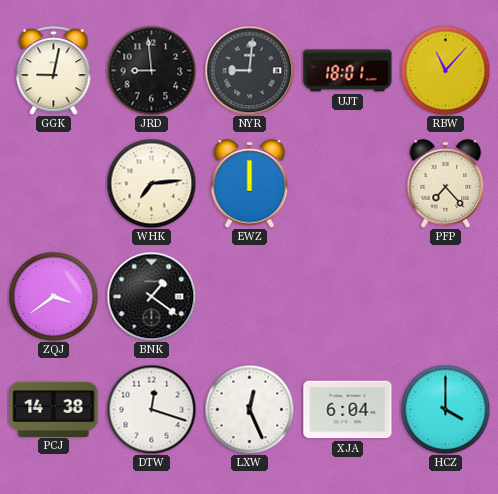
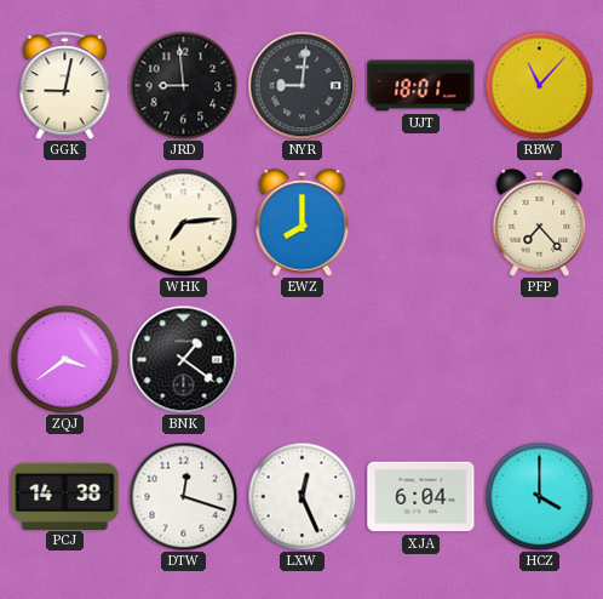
EWZ: 12:00 -> 8:00
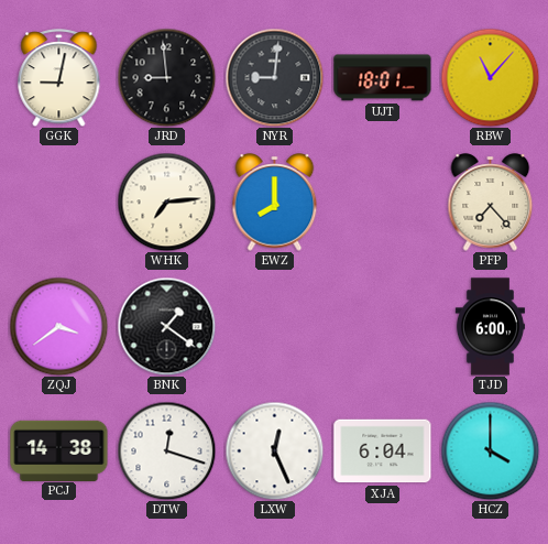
TJD: none -> 6:00
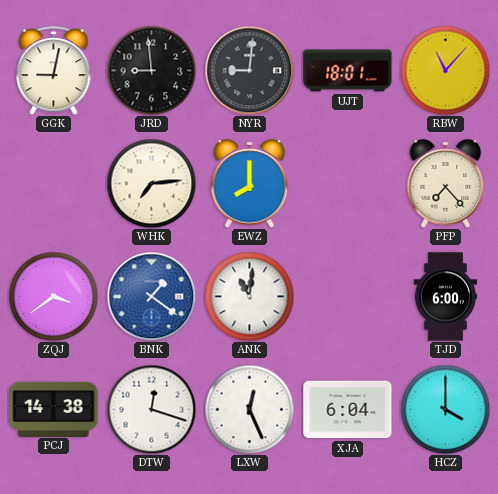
BNK dial: black -> blue
ANK: none -> 11:01
